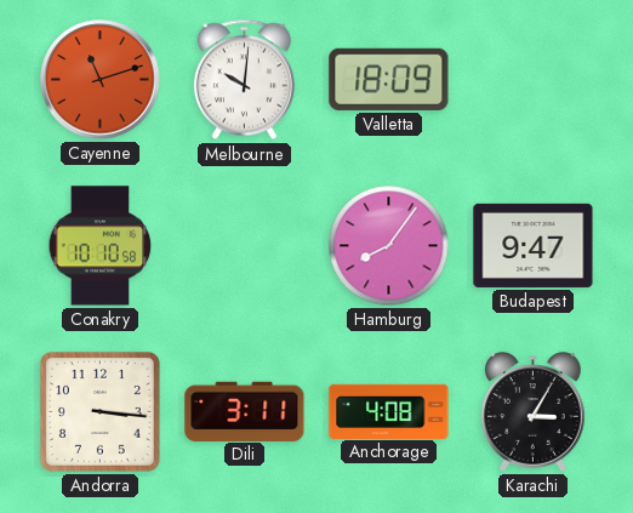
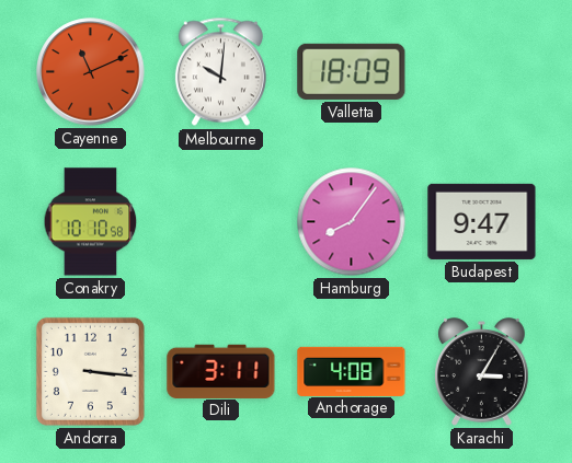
Cayenne: 11:12 -> 11:11
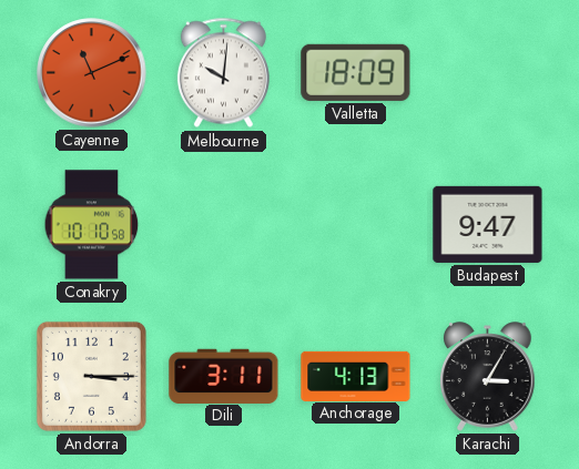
Hamburg: 8:06 -> none
Andorra: 3:16 -> 3:15
Anchorage: 4:08 -> 4:13
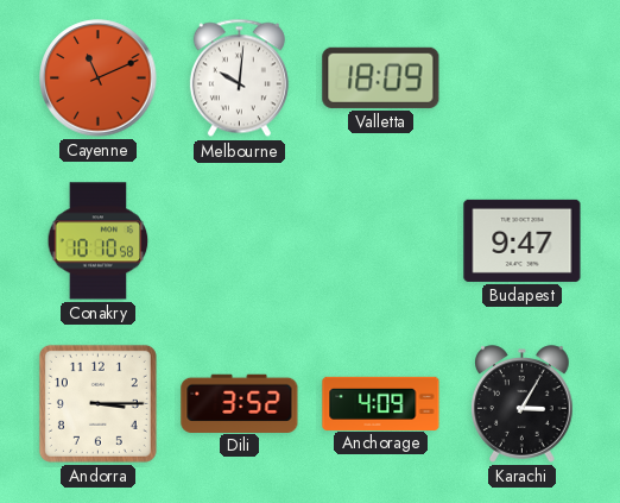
Dili: 3:11 -> 3:52
Anchorage: 4:13 -> 4:09
